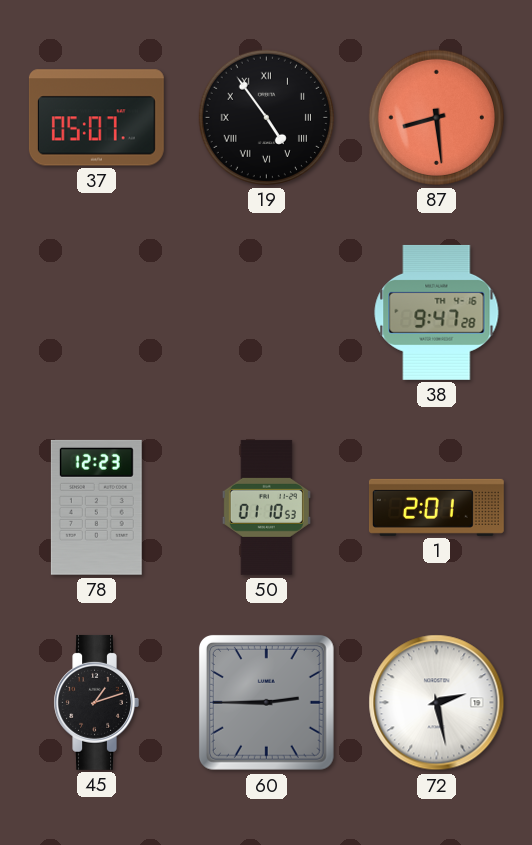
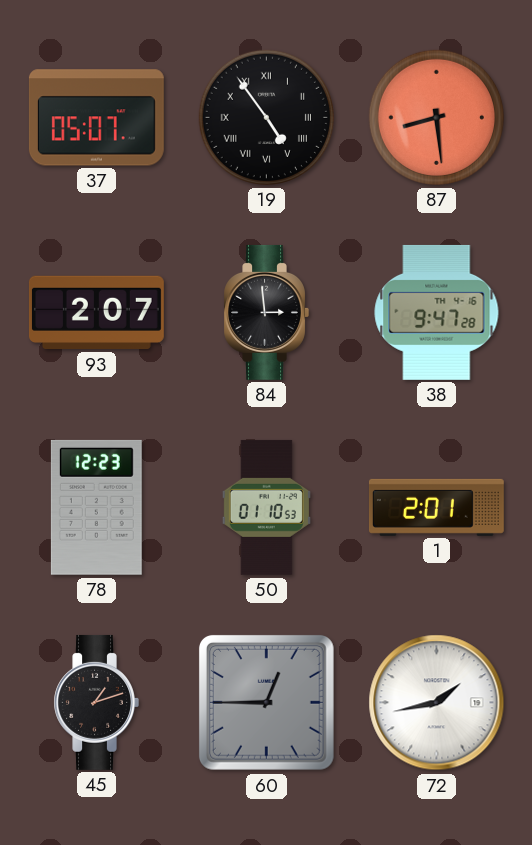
93: none -> 2:07
84: none -> 2:59
60: 2:45 -> 12:45
72: 2:28 -> 1:43
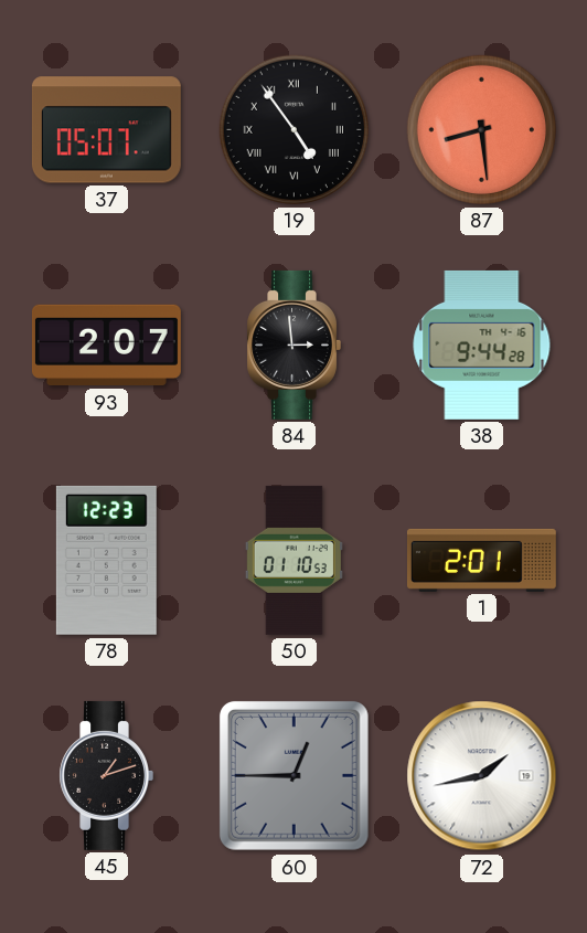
38: 9:47 -> 9:44
